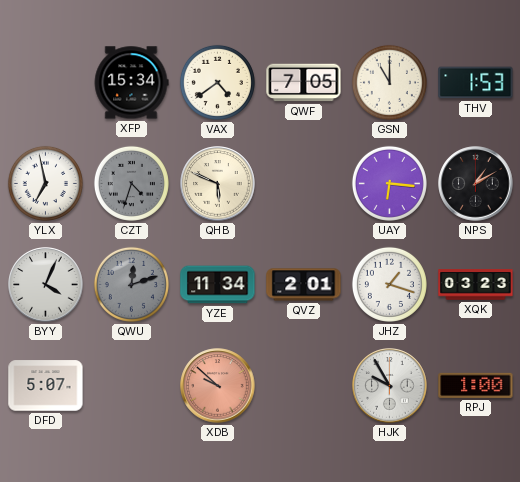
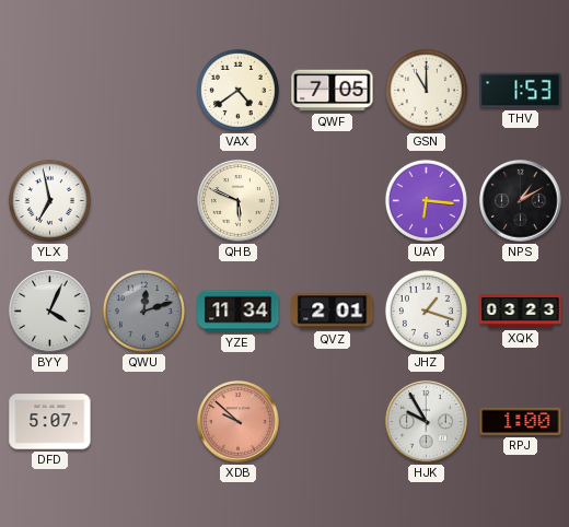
XFP: 15:34 -> none
CZT: 4:33 -> none
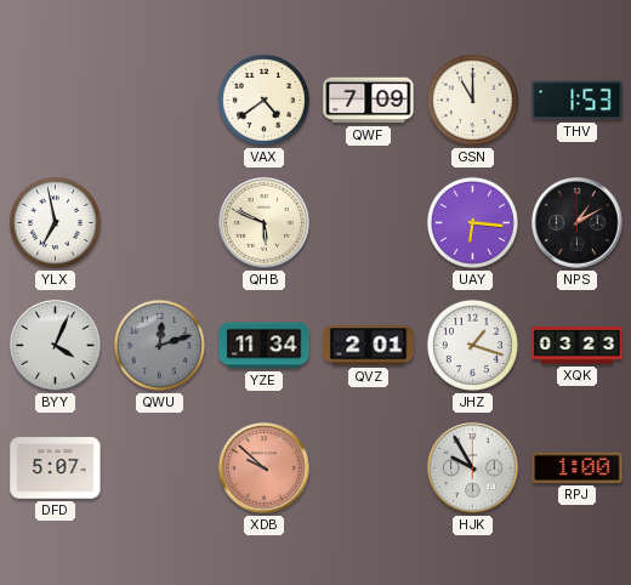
QWF: 7:05 -> 7:09
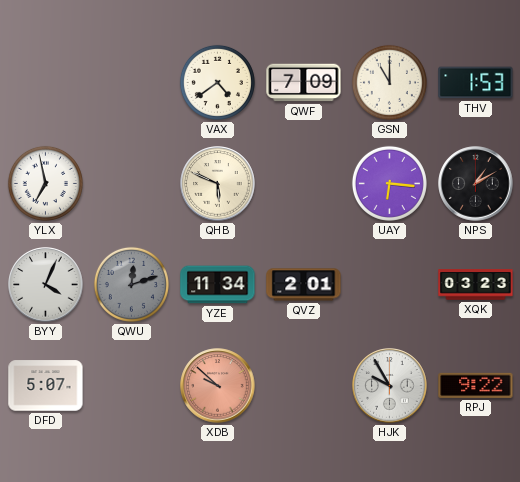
JHZ: 1:18 -> none
RPJ: 1:00 -> 9:22
